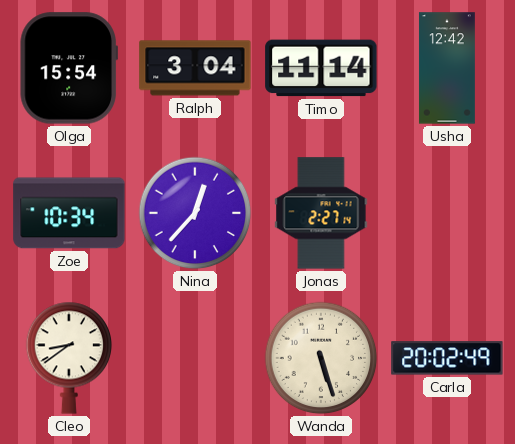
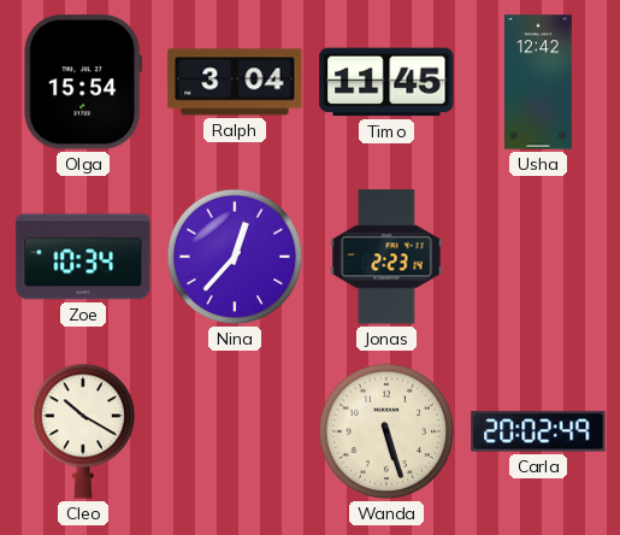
Timo: 11:14 -> 11:45
Jonas: 2:27 -> 2:23
Cleo: 8:39 -> 10:20
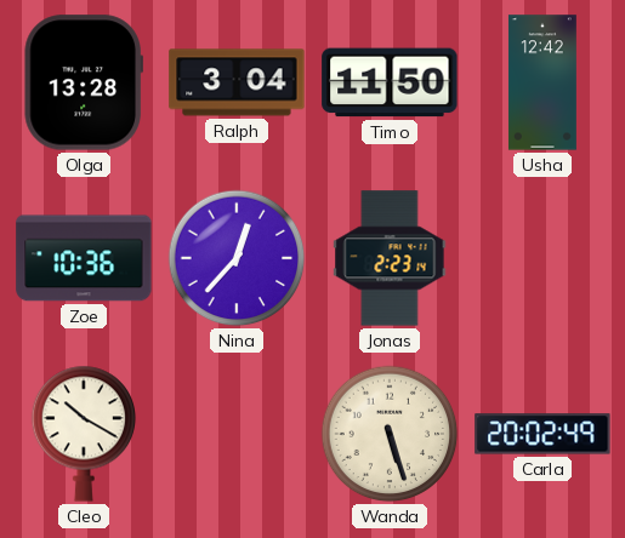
Olga: 15:54 -> 13:28
Timo: 11:45 -> 11:50
Zoe: 10:34 -> 10:36
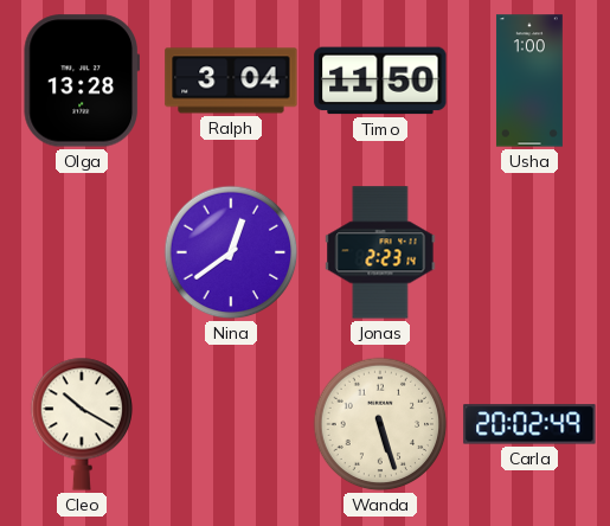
Usha: 12:42 -> 1:00
Zoe: 10:36 -> none
Nina: 12:37 -> 12:39
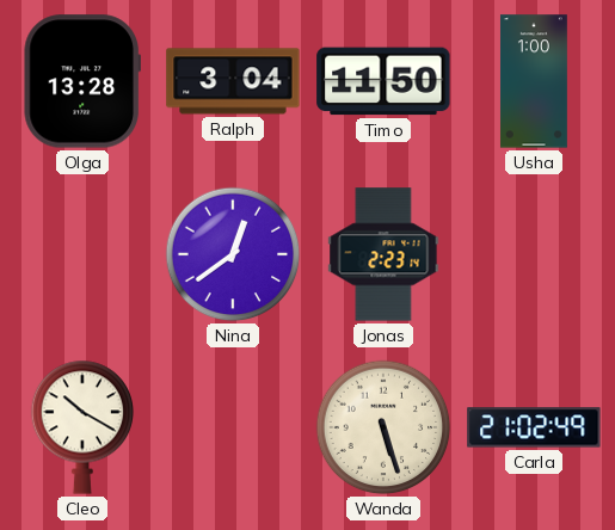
Carla: 20:02 -> 21:02
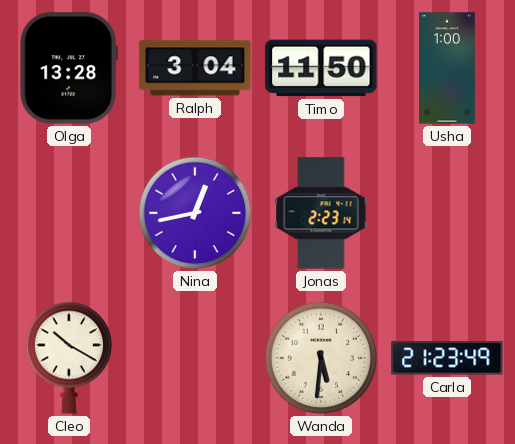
Nina: 12:39 -> 12:43
Wanda: 5:27 -> 5:31
Carla: 21:02 -> 21:23
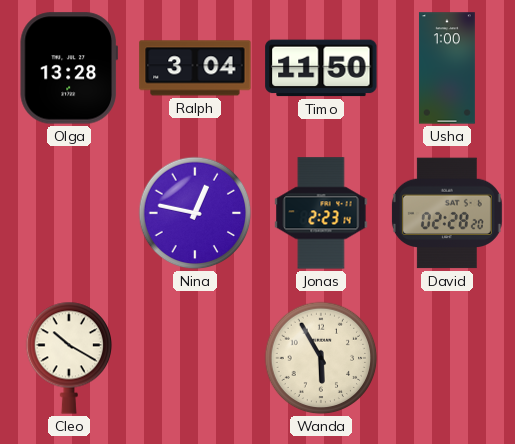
Nina: 12:43 -> 12:47
David: none -> 02:28
Wanda: 5:31 -> 5:55
Carla: 21:23 -> none
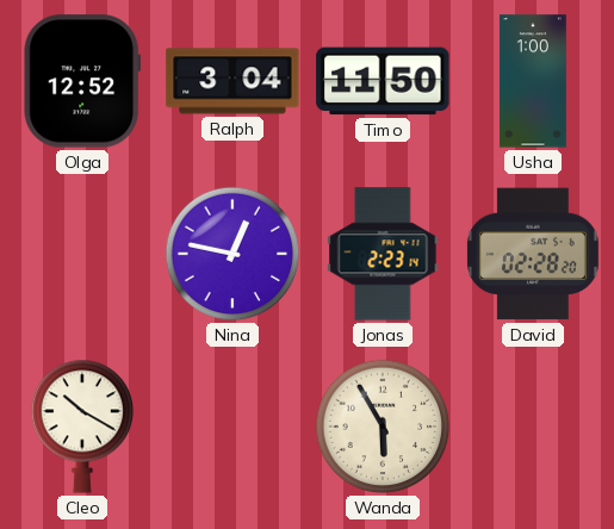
Olga: 13:28 -> 12:52
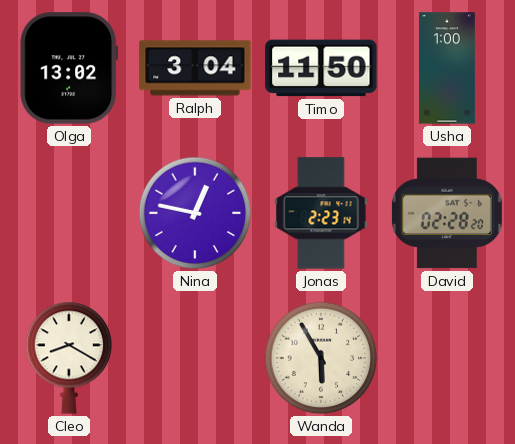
Olga: 12:52 -> 13:02
Cleo: 10:20 -> 8:20
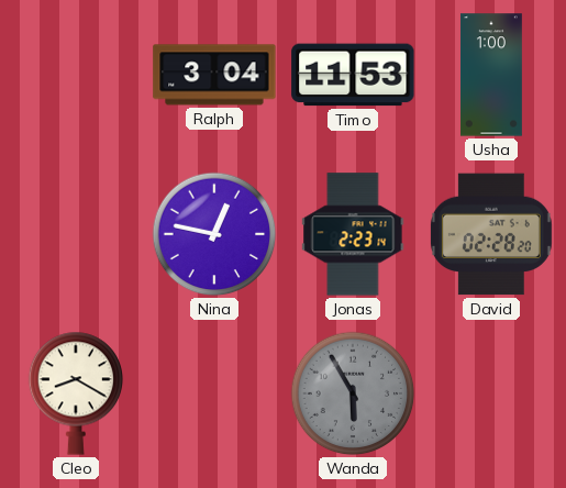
Olga: 13:02 -> none
Timo: 11:50 -> 11:53
Wanda dial: cream -> grey
